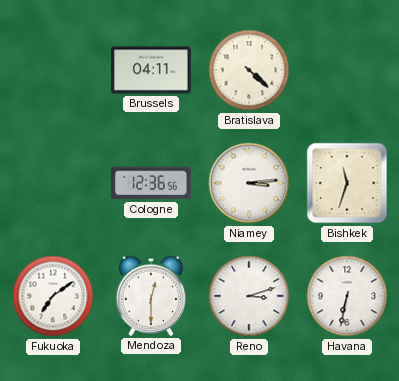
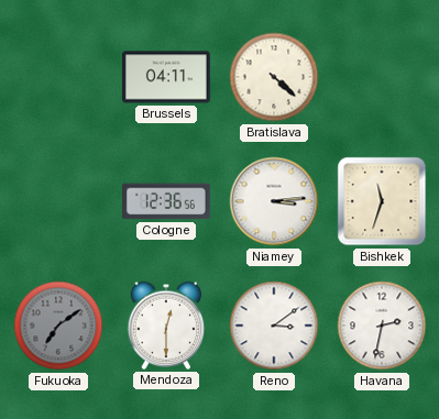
Fukuoka dial: white -> grey
Reno: 3:12 -> 3:09
Havana: 6:32 -> 2:32
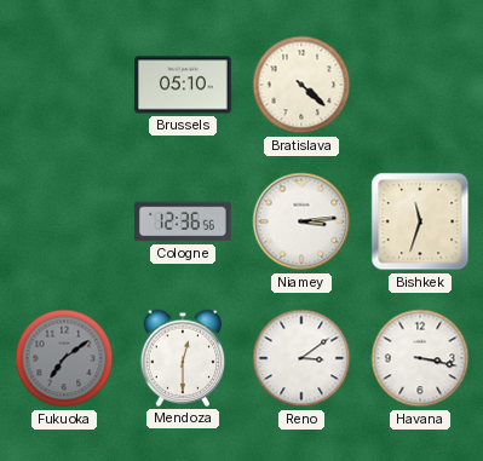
Brussels: 04:11 -> 05:10
Havana: 2:32 -> 3:17
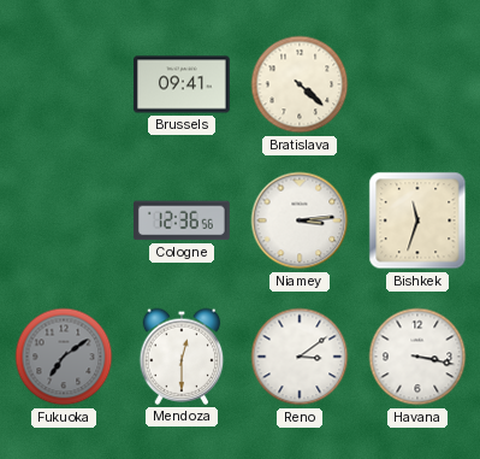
Brussels: 05:10 -> 09:41
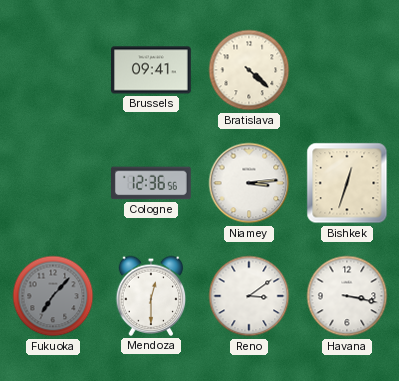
Bishkek: 11:33 -> 12:33
Fukuoka: 7:09 -> 7:07
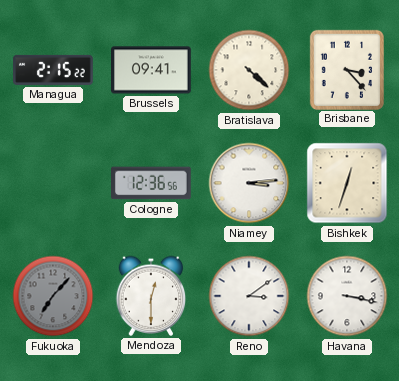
Managua: none -> 2:15
Brisbane: none -> 3:23
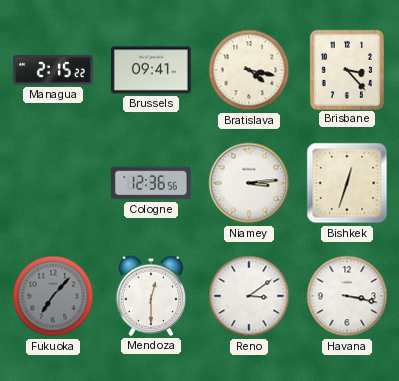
Bratislava: 4:22 -> 4:17
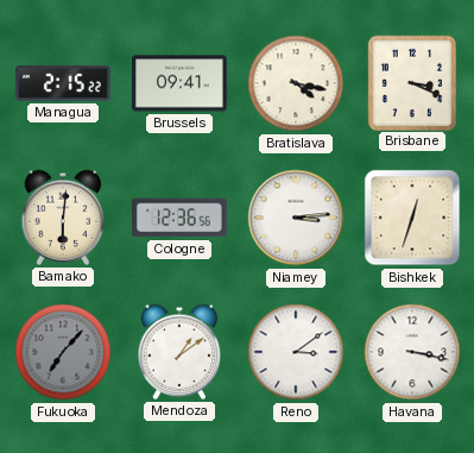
Brisbane: 3:23 -> 3:19
Bamako: none -> 6:01
Mendoza: 12:30 -> 1:09
